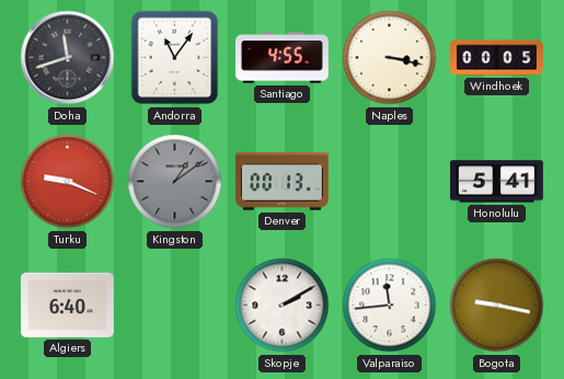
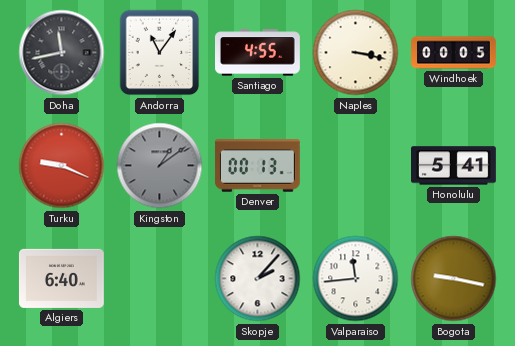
Doha: 11:42 -> 11:43
Skopje: 2:10 -> 2:07
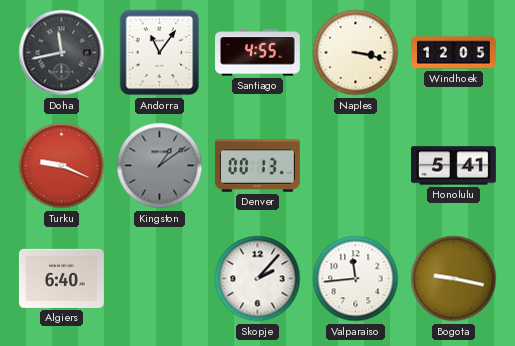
Windhoek: 00:05 -> 12:05
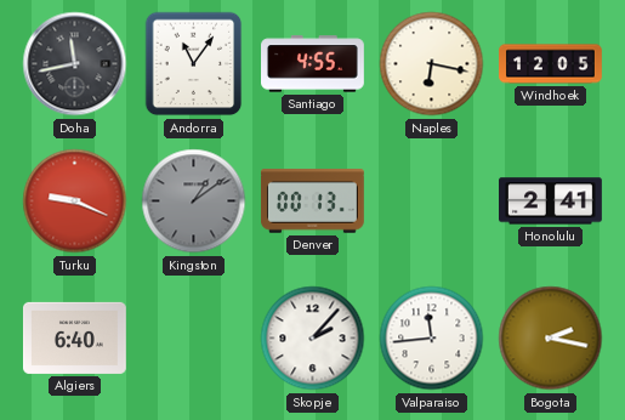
Naples: 3:17 -> 6:17
Honolulu: 5:41 -> 2:41
Bogota: 9:17 -> 2:17
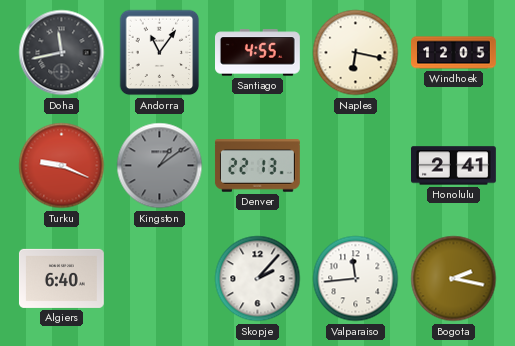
Denver: 00:13 -> 22:13
